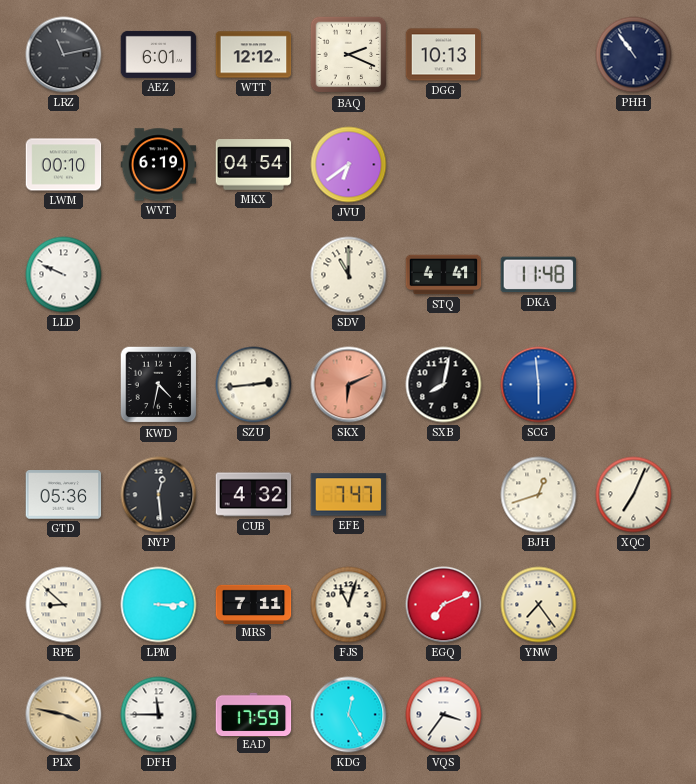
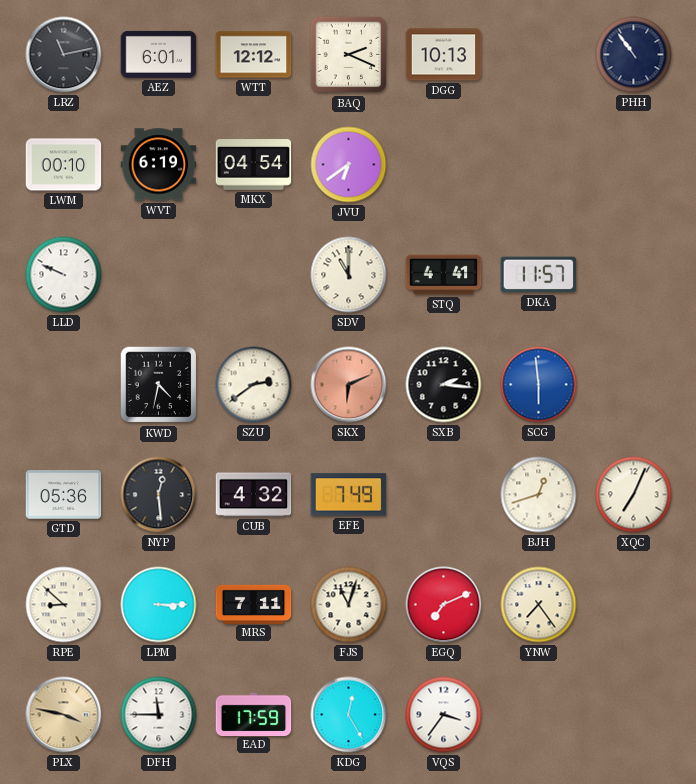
DKA: 11:48 -> 11:57
SZU: 2:44 -> 2:39
SXB: 8:02 -> 2:16
EFE: 7:47 -> 7:49
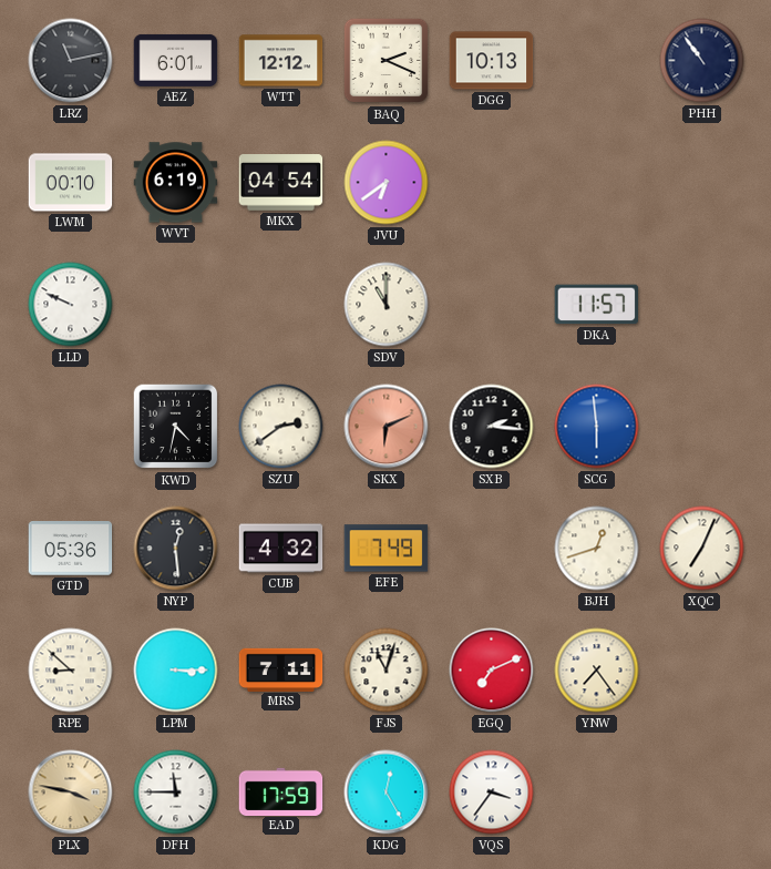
STQ: 4:41 -> none
